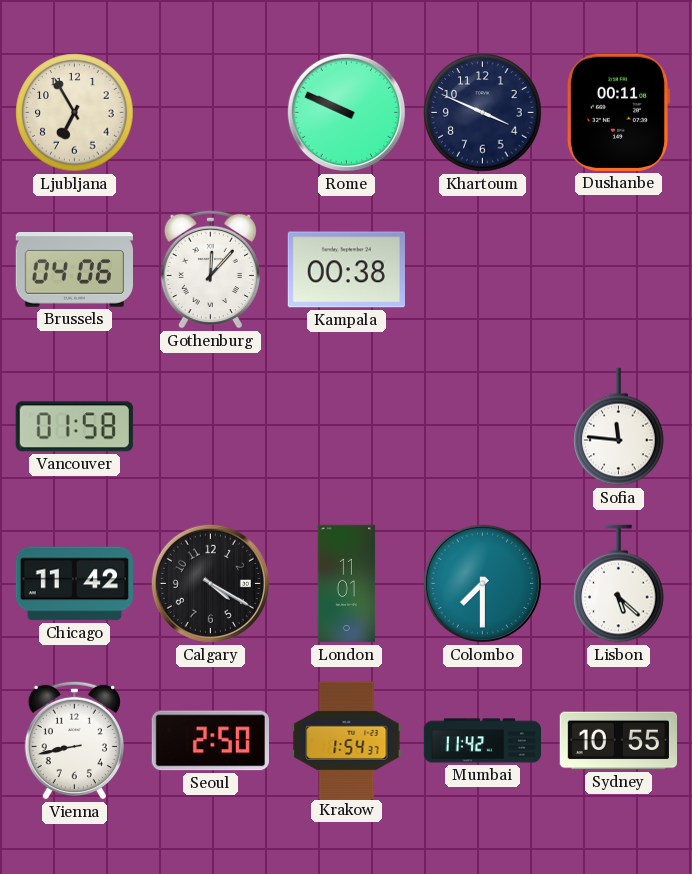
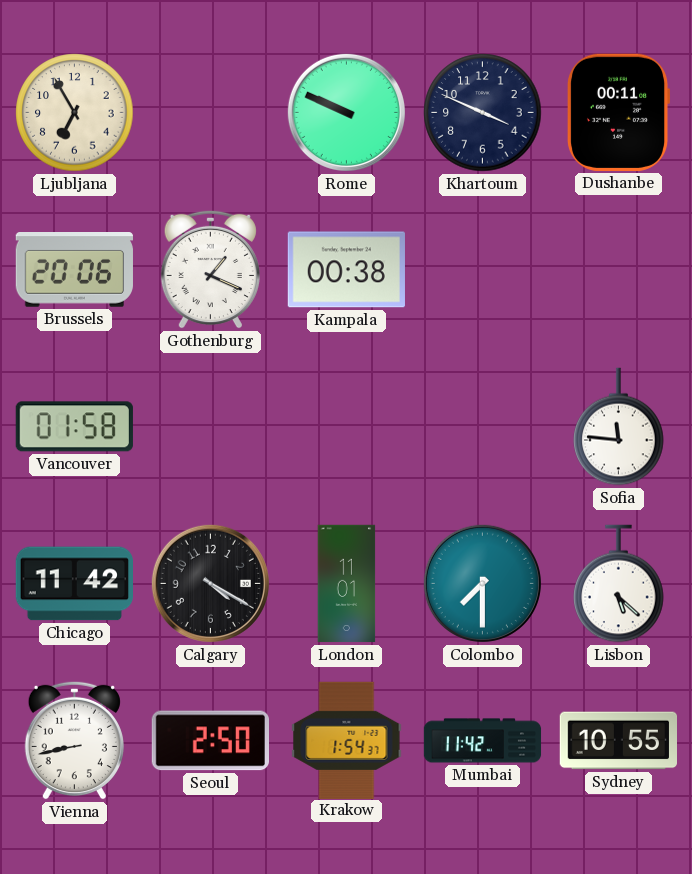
Brussels: 04:06 -> 20:06
Gothenburg: 12:07 -> 1:19
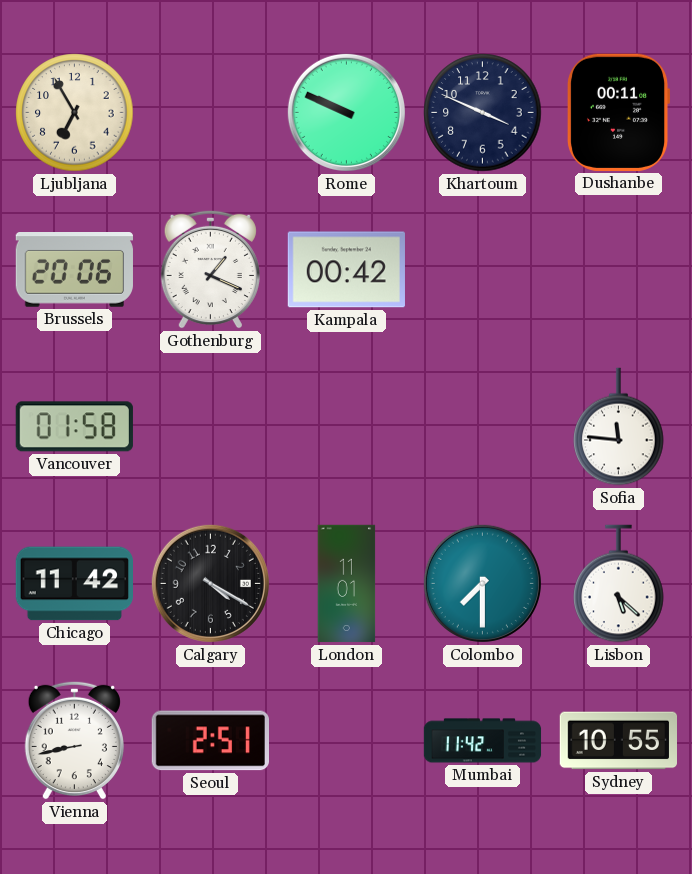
Kampala: 00:38 -> 00:42
Seoul: 2:50 -> 2:51
Krakow: 1:54 -> none
